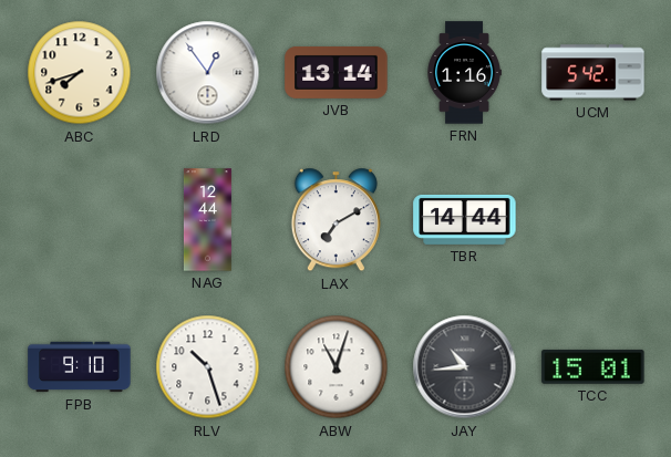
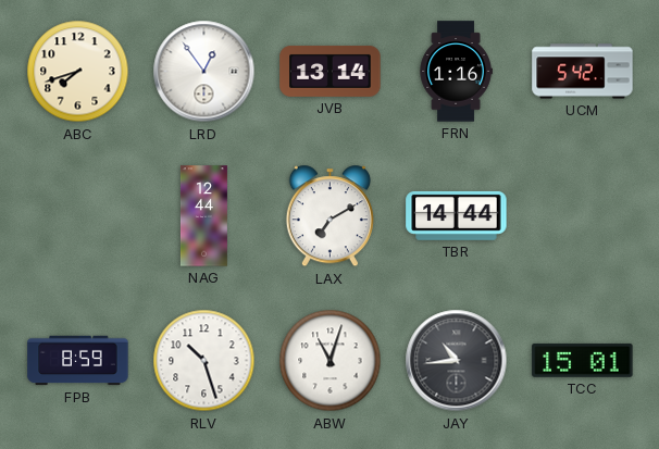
FPB: 9:10 -> 8:59
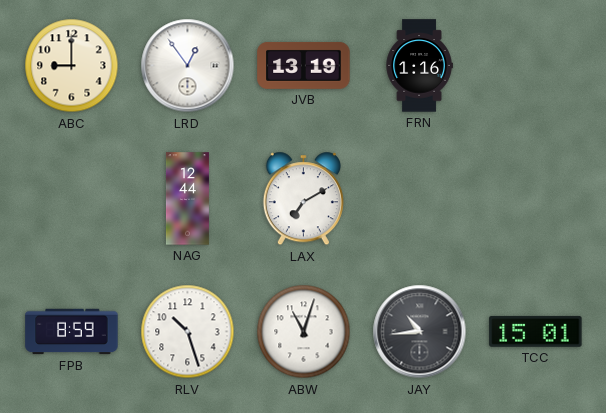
ABC: 7:42 -> 9:00
JVB: 13:14 -> 13:19
UCM: 5:42 -> none
TBR: 14:44 -> none
